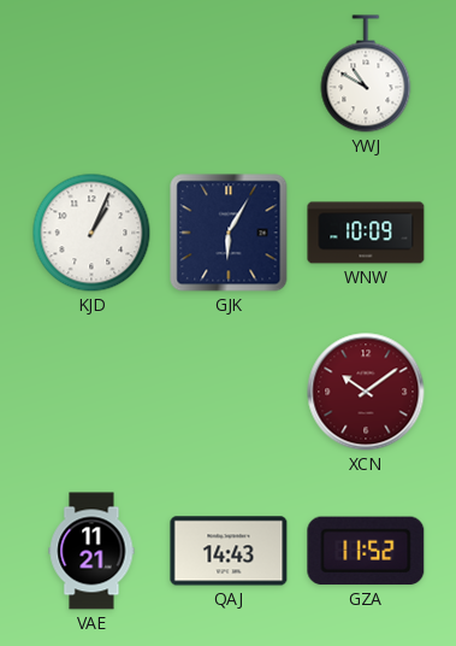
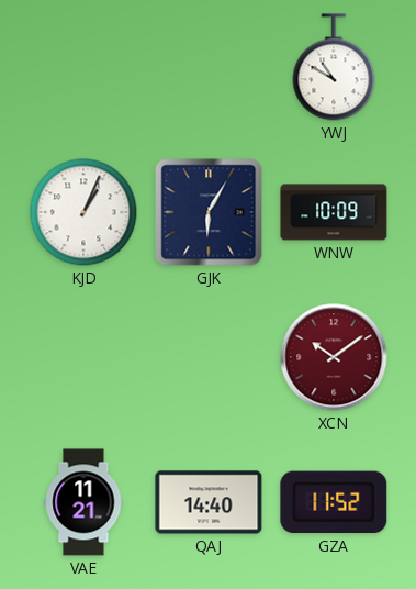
QAJ: 14:43 -> 14:40
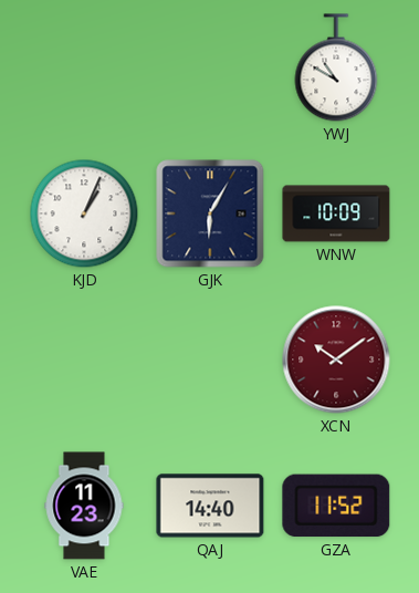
VAE: 11:21 -> 11:23
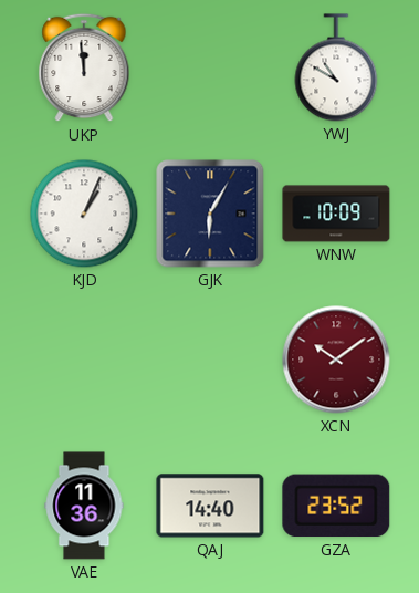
UKP: none -> 11:59
VAE: 11:23 -> 11:36
GZA: 11:52 -> 23:52
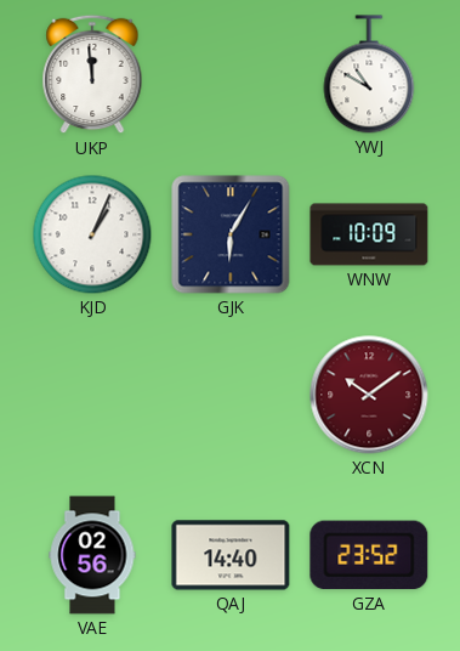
VAE: 11:36 -> 02:56
